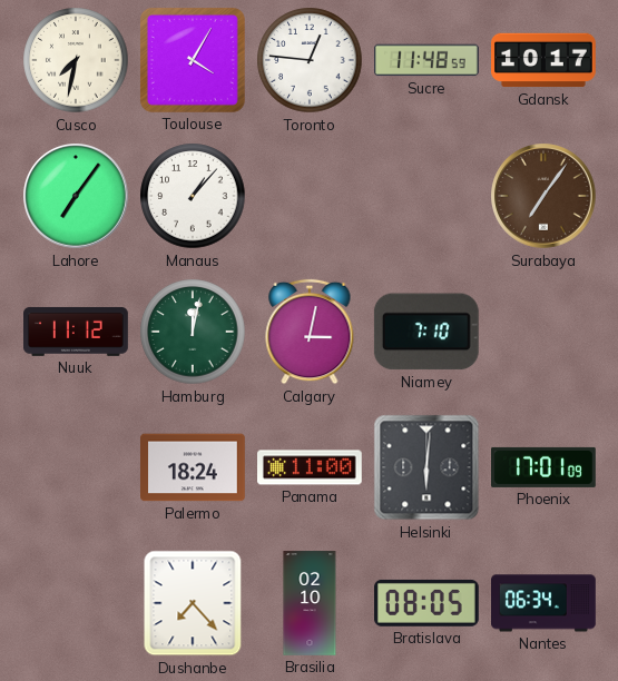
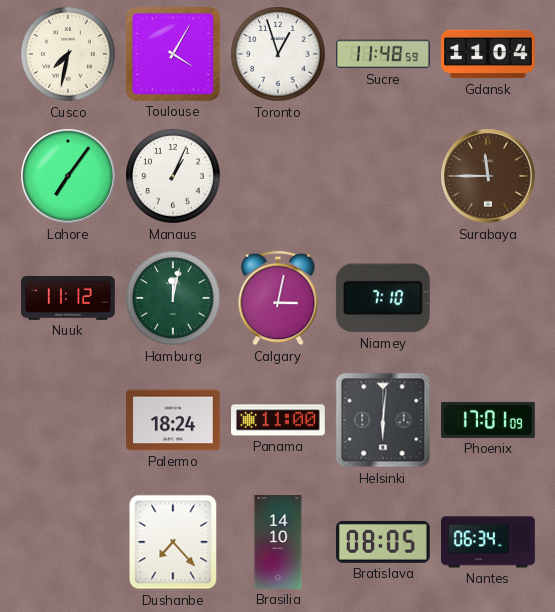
Toronto: 12:46 -> 12:57
Gdansk: 10:17 -> 11:04
Manaus: 1:07 -> 1:04
Surabaya: 7:06 -> 11:45
Brasilia: 02:10 -> 14:10
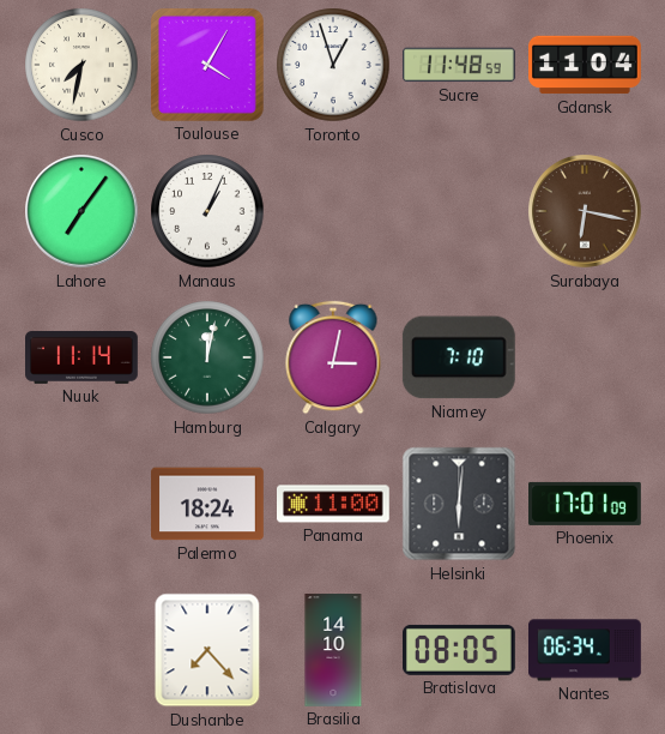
Surabaya: 11:45 -> 6:17
Nuuk: 11:12 -> 11:14
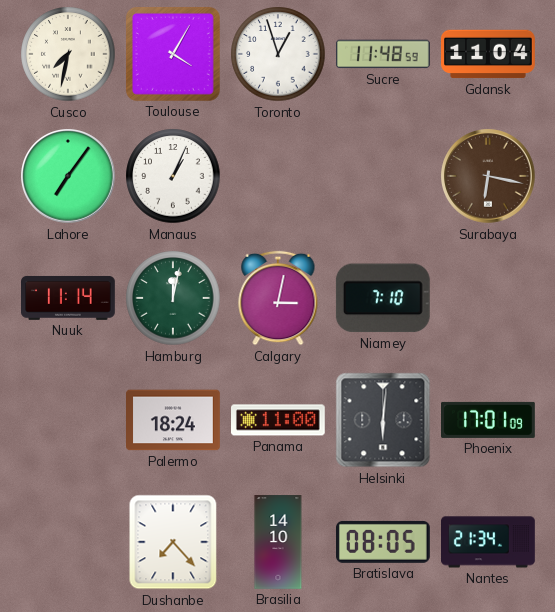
Nantes: 06:34 -> 21:34
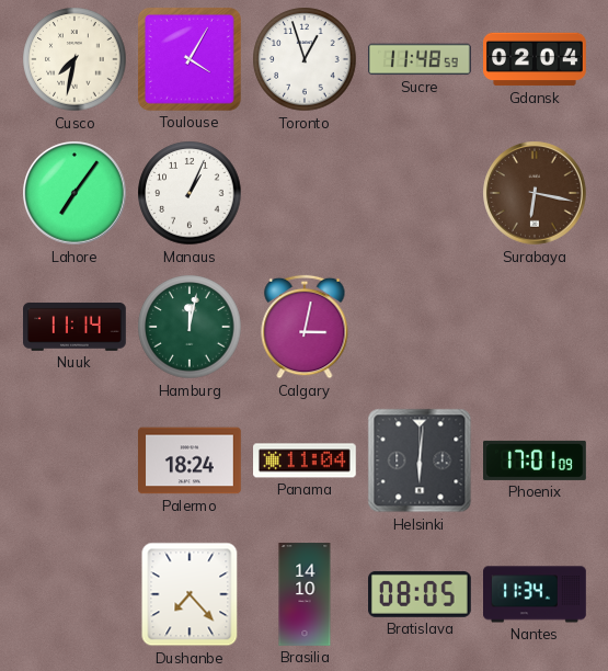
Gdansk: 11:04 -> 02:04
Niamey: 7:10 -> none
Panama: 11:00 -> 11:04
Nantes: 21:34 -> 11:34
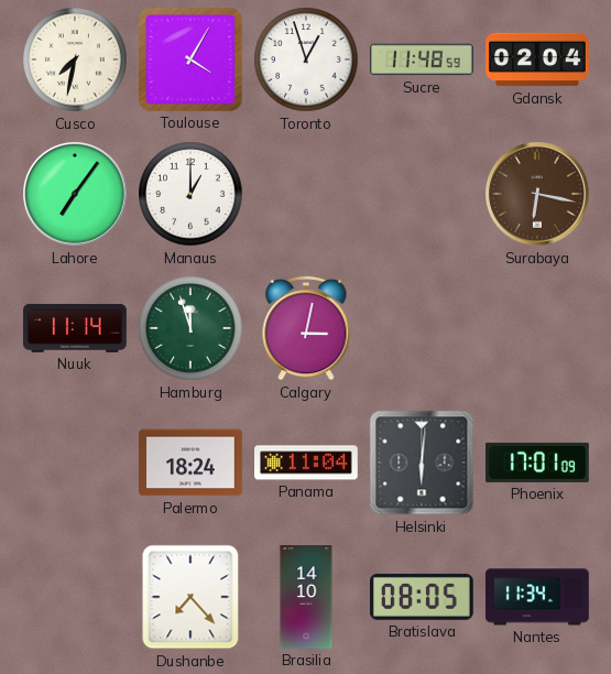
Manaus: 1:04 -> 1:00
Hamburg: 12:02 -> 11:57
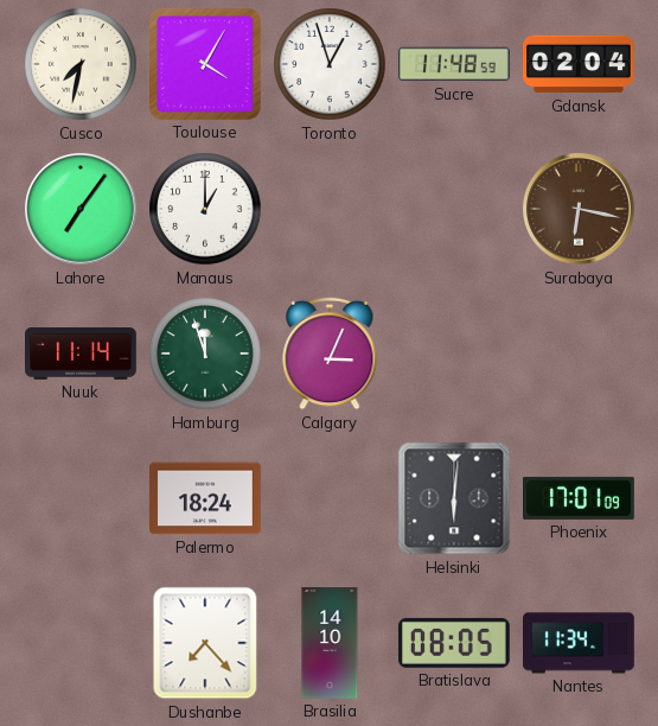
Calgary: 3:02 -> 3:04
Panama: 11:04 -> none
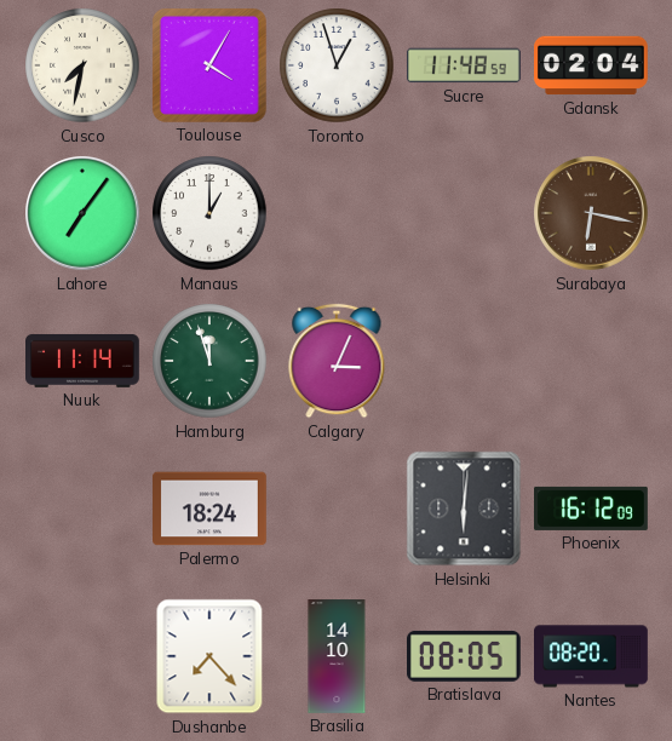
Phoenix: 17:01 -> 16:12
Nantes: 11:34 -> 08:20
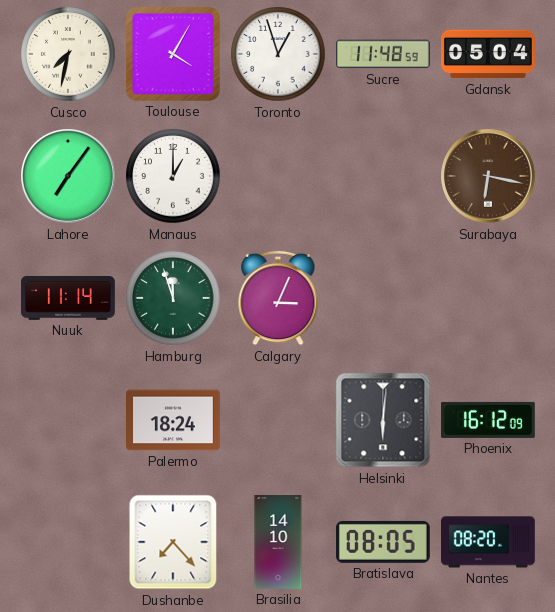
Gdansk: 02:04 -> 05:04
